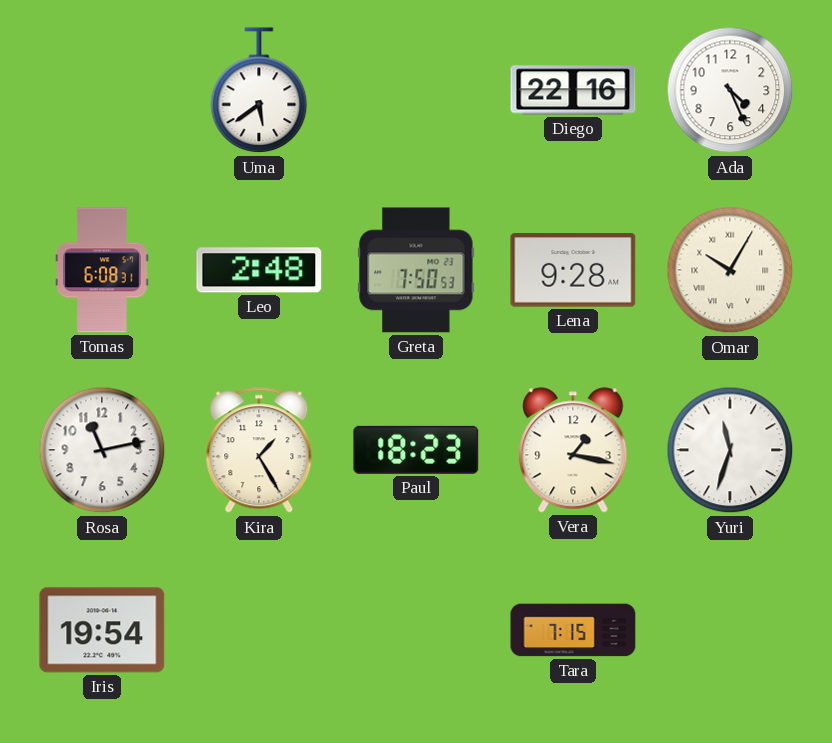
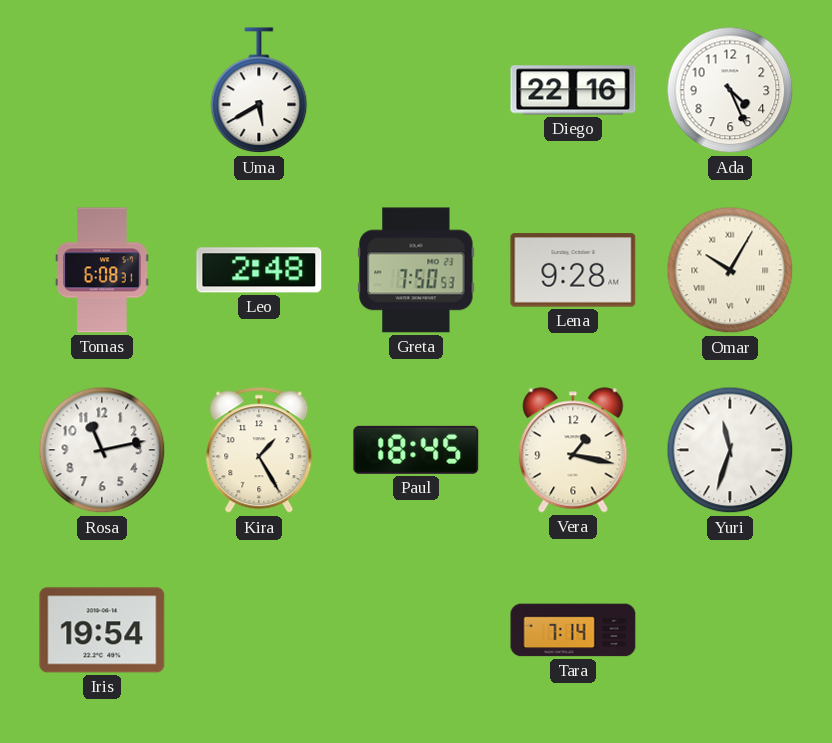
Uma: 5:39 -> 5:40
Paul: 18:23 -> 18:45
Tara: 7:15 -> 7:14
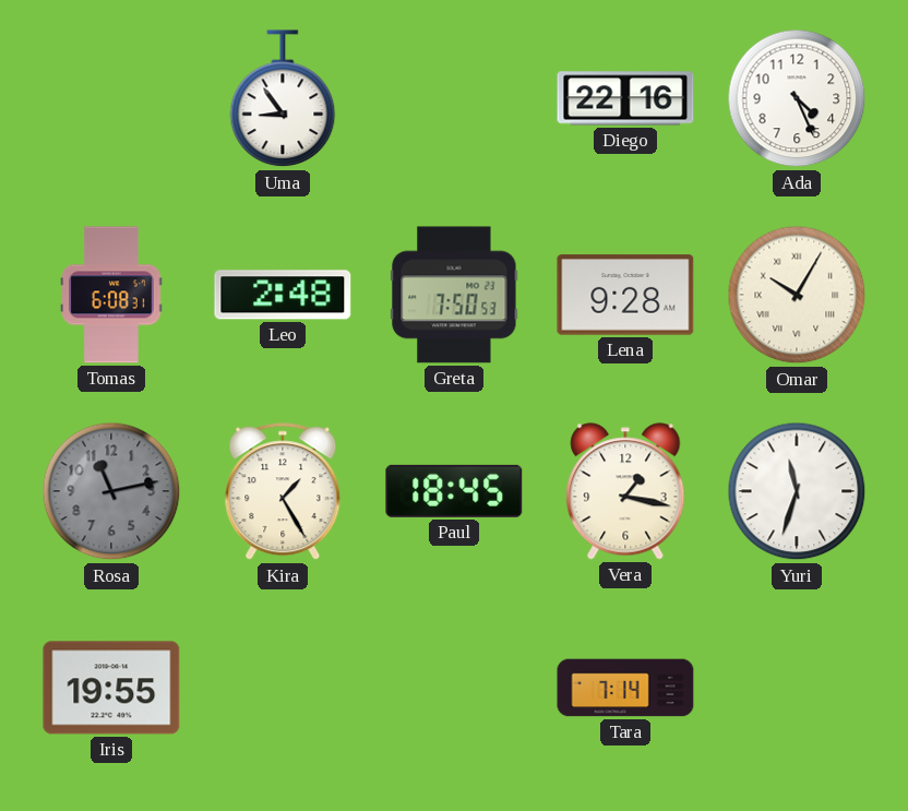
Uma: 5:40 -> 8:54
Rosa dial: white -> grey
Iris: 19:54 -> 19:55
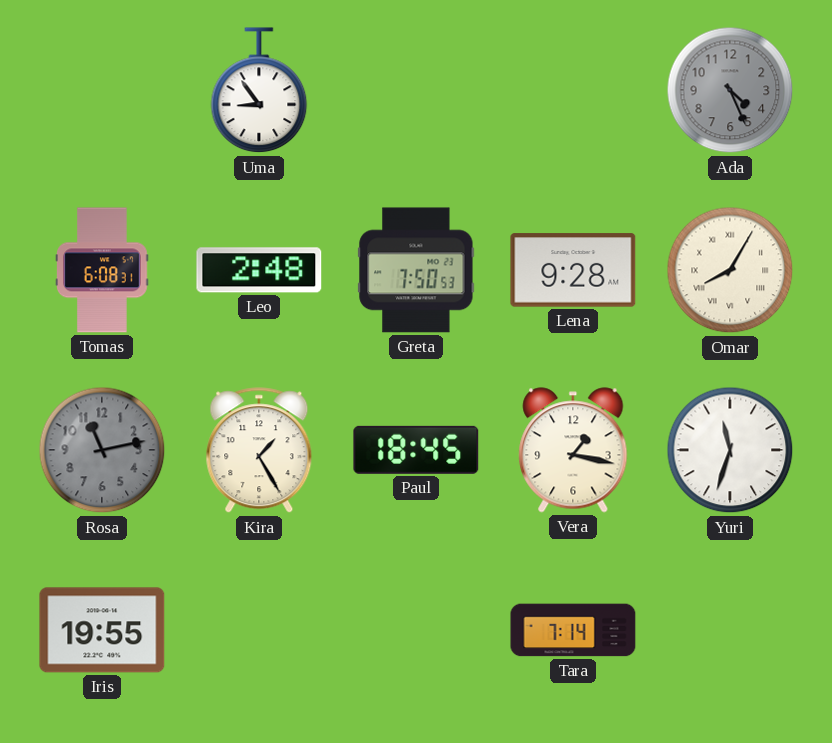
Diego: 22:16 -> none
Ada dial: white -> grey
Omar: 10:05 -> 8:05
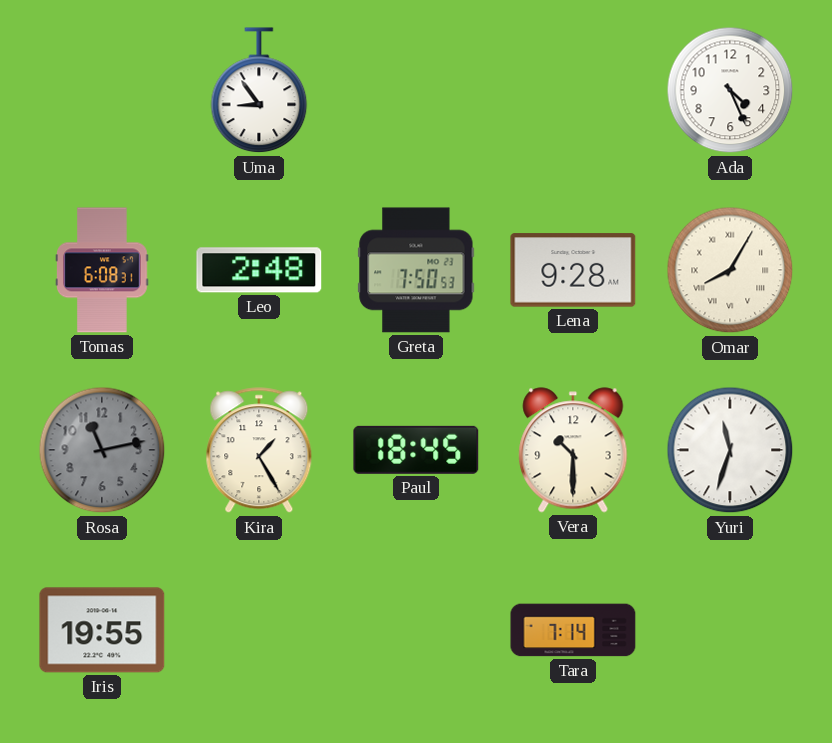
Ada dial: grey -> white
Vera: 1:17 -> 10:30
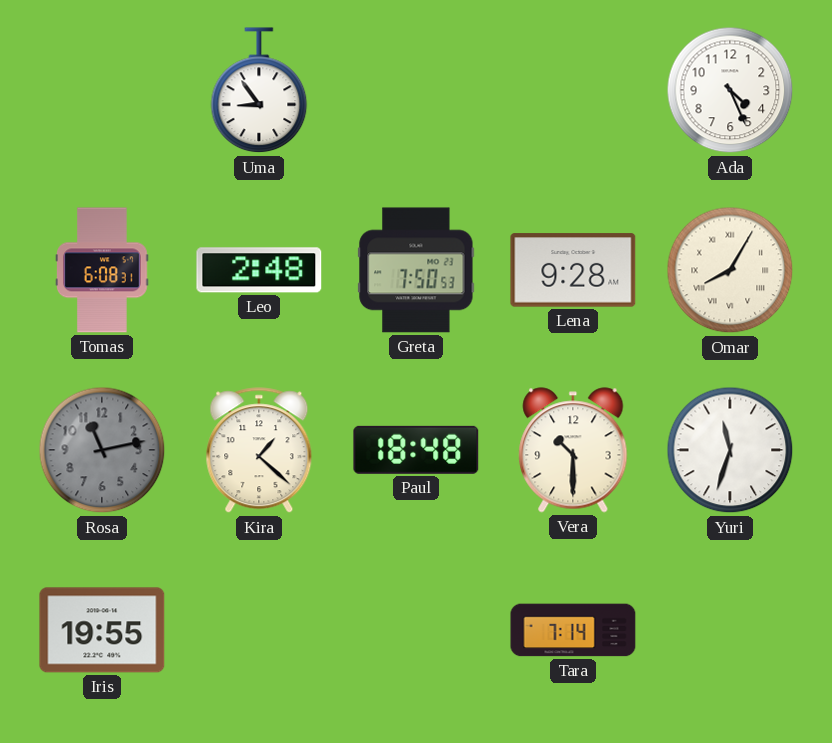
Kira: 1:25 -> 1:22
Paul: 18:45 -> 18:48
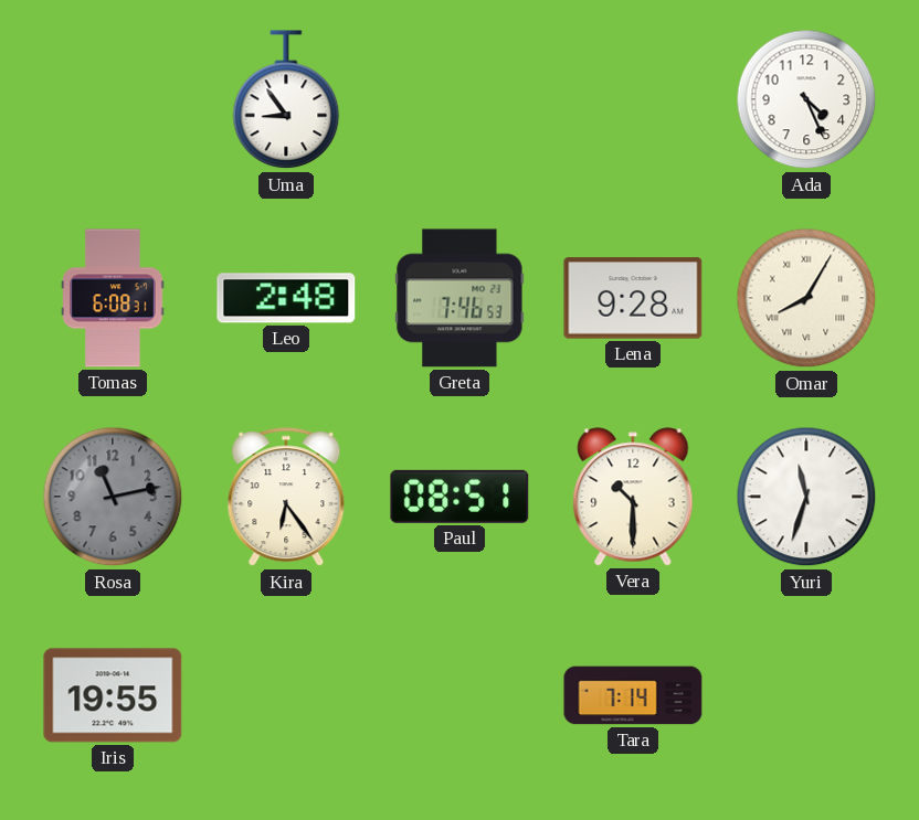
Greta: 7:50 -> 7:46
Kira: 1:22 -> 6:24
Paul: 18:48 -> 08:51
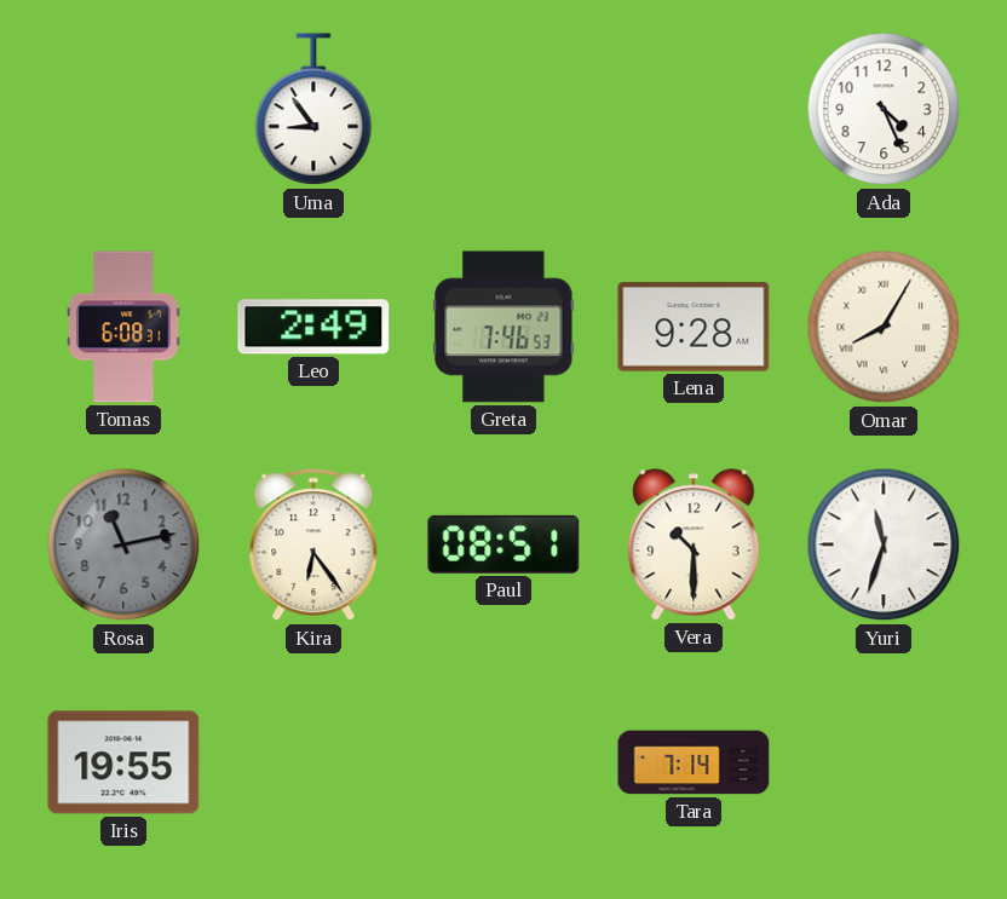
Leo: 2:48 -> 2:49
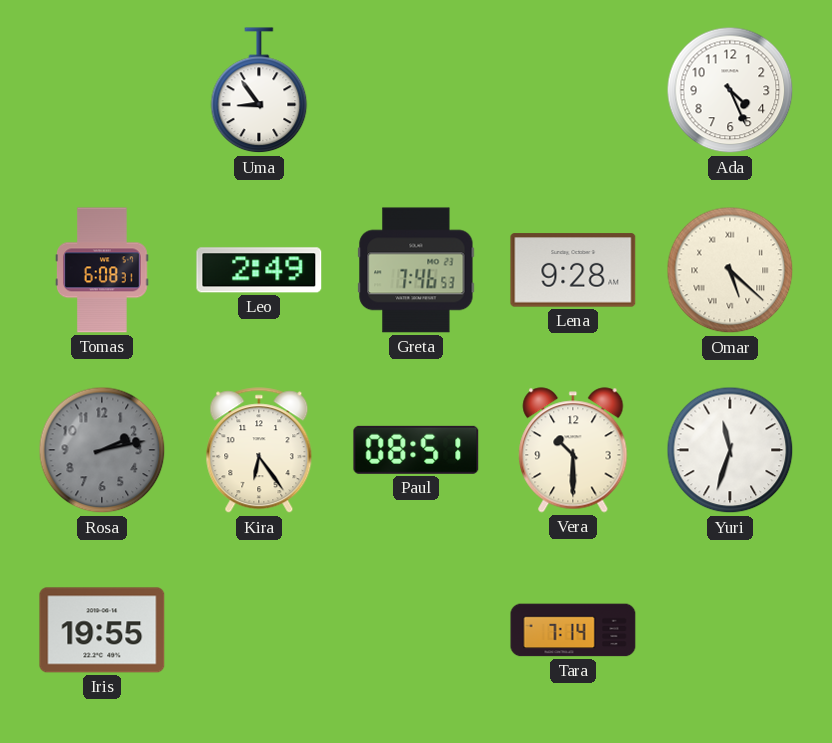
Omar: 8:05 -> 5:22
Rosa: 11:13 -> 2:13
